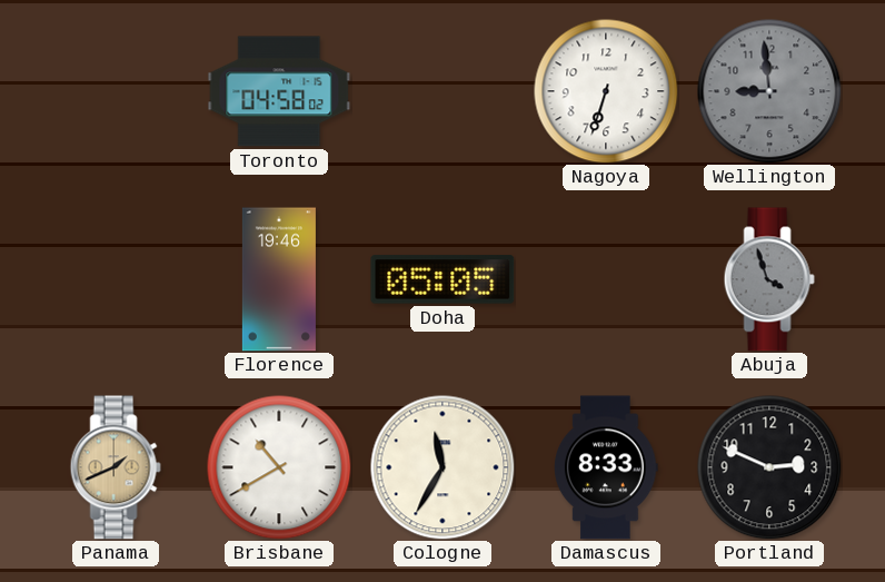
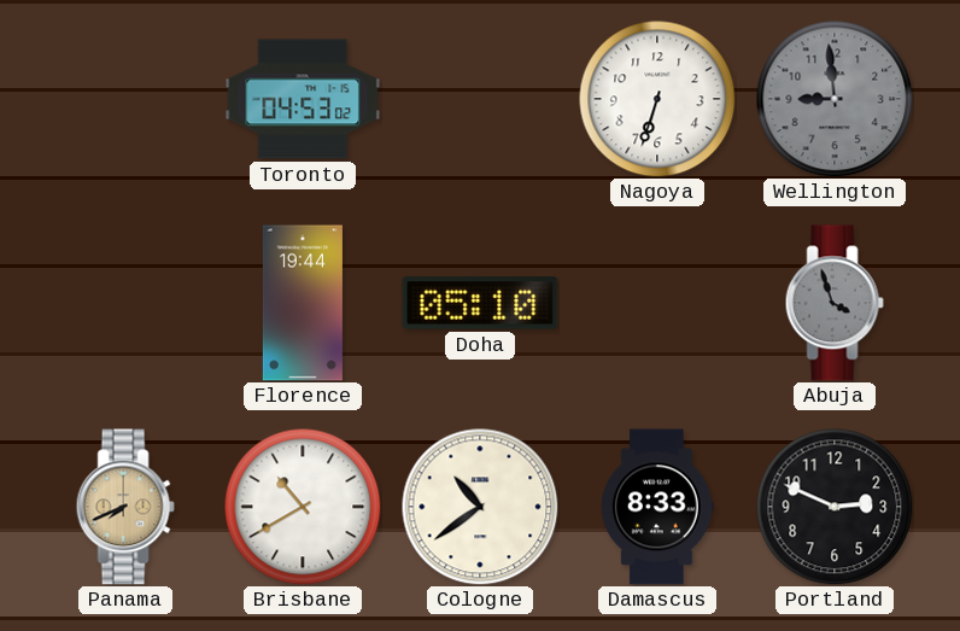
Toronto: 04:58 -> 04:53
Florence: 19:46 -> 19:44
Doha: 05:05 -> 05:10
Panama: 1:41 -> 7:41
Cologne: 11:35 -> 10:39
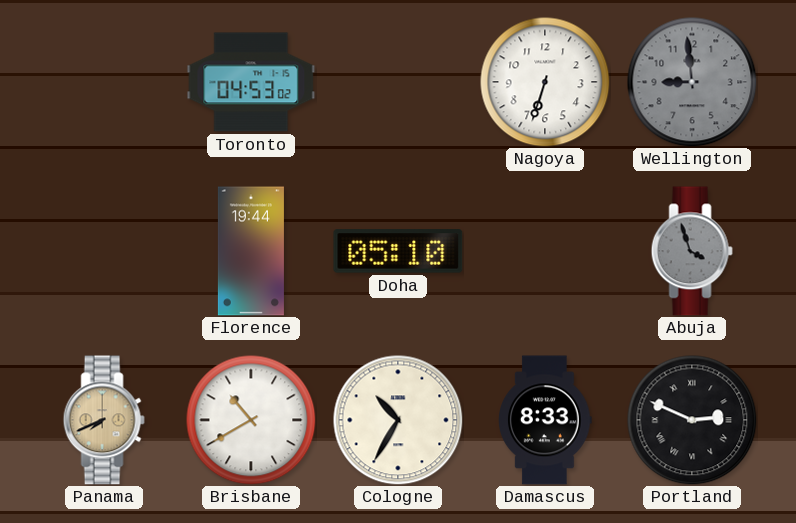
Cologne: 10:39 -> 10:35
Portland numerals: Arabic -> Roman
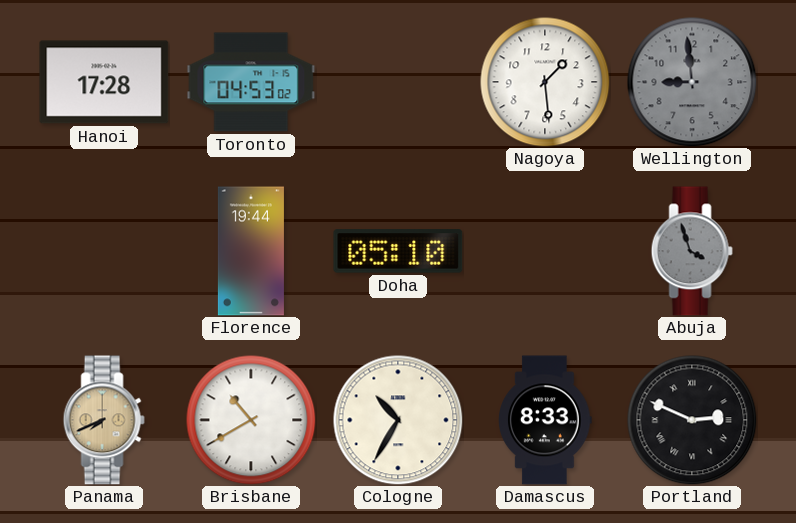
Hanoi: none -> 17:28
Nagoya: 6:33 -> 1:29
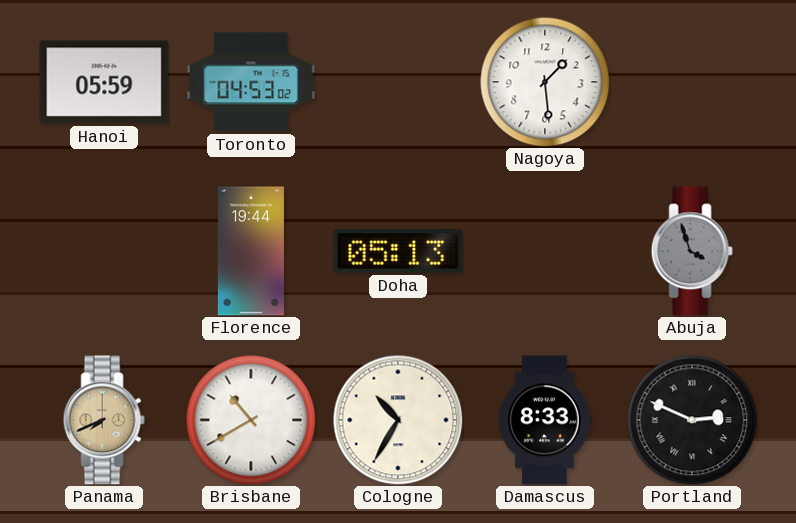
Hanoi: 17:28 -> 05:59
Wellington: 8:59 -> none
Doha: 05:10 -> 05:13
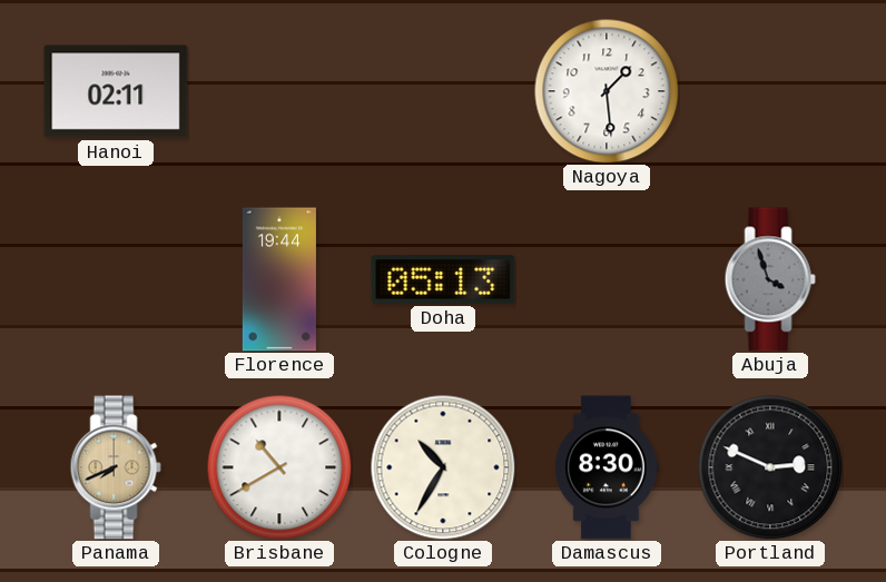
Hanoi: 05:59 -> 02:11
Toronto: 04:53 -> none
Damascus: 8:33 -> 8:30
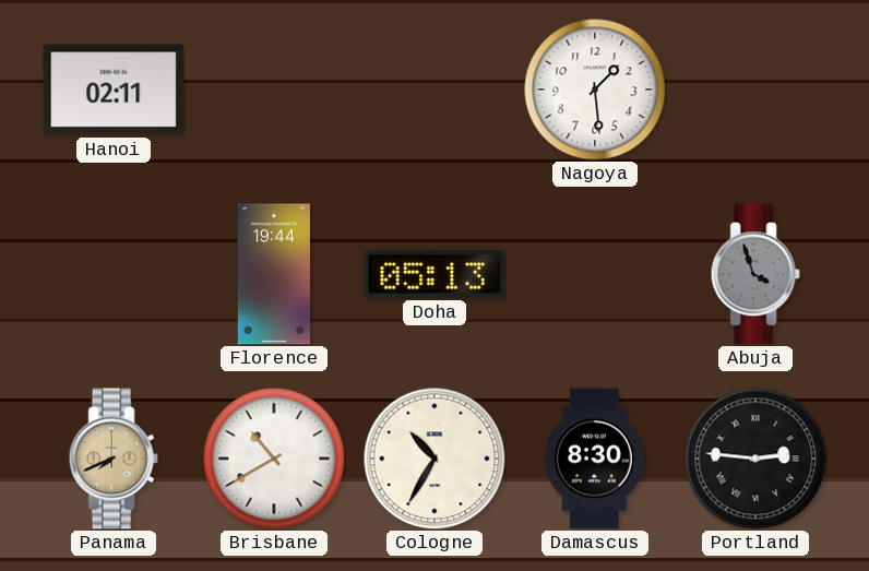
Portland: 2:49 -> 2:46
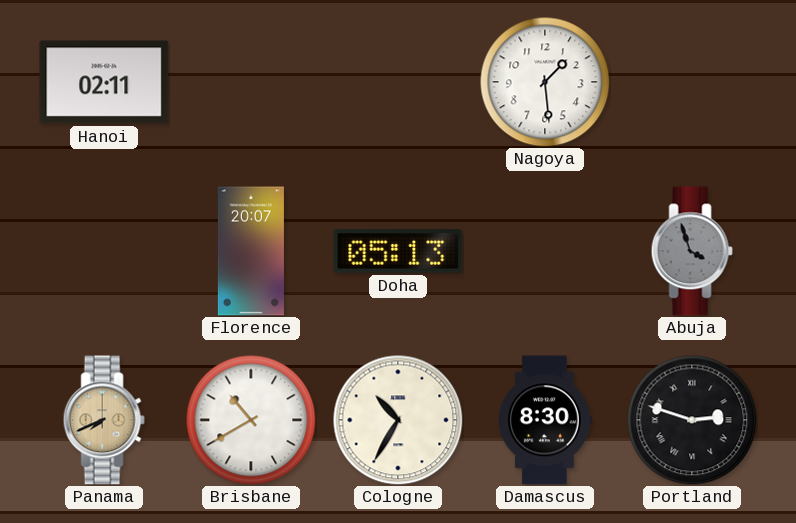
Florence: 19:44 -> 20:07
Portland: 2:46 -> 2:48
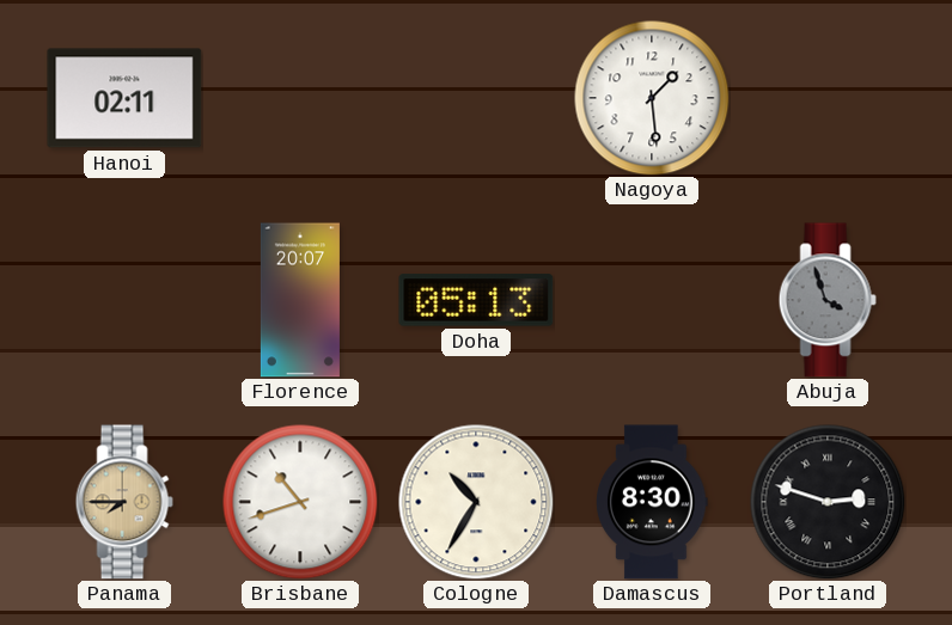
Panama: 7:41 -> 7:45
Brisbane: 10:40 -> 10:42
